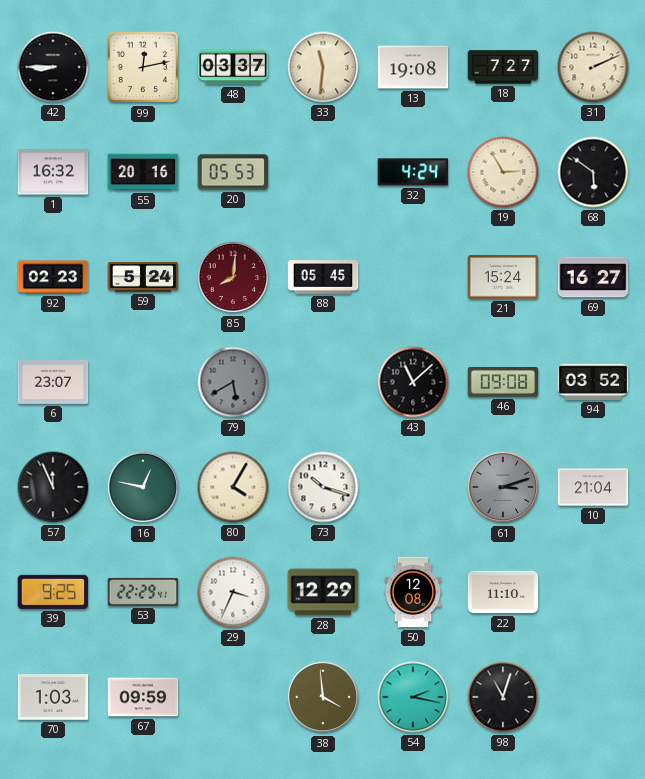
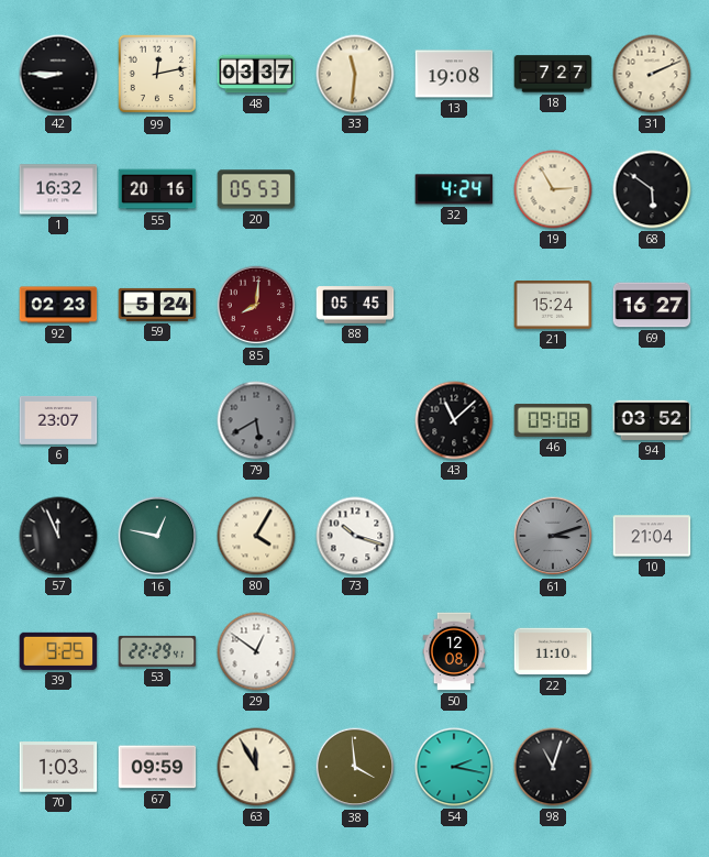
29: 3:34 -> 12:51
28: 12:29 -> none
63: none -> 11:55
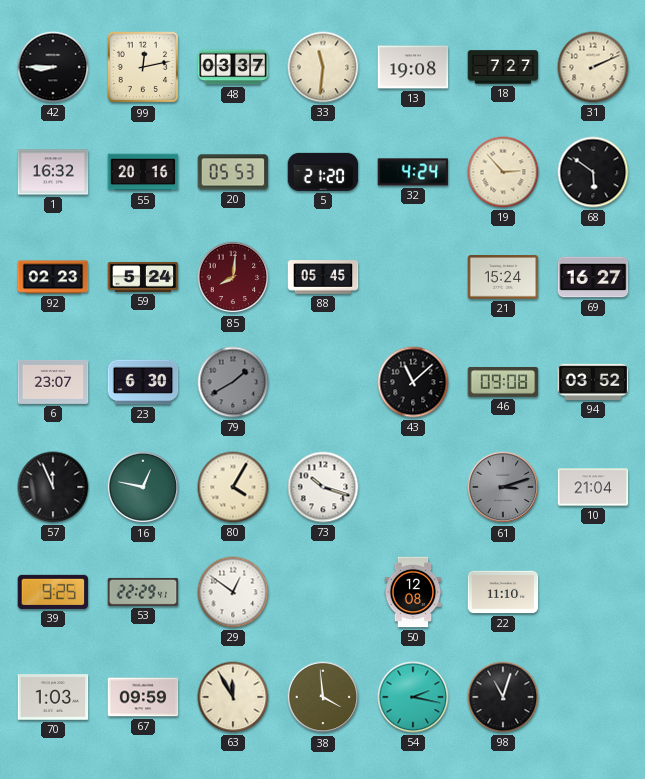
5: none -> 21:20
19: 2:55 -> 2:53
23: none -> 6:30
79: 5:40 -> 1:40
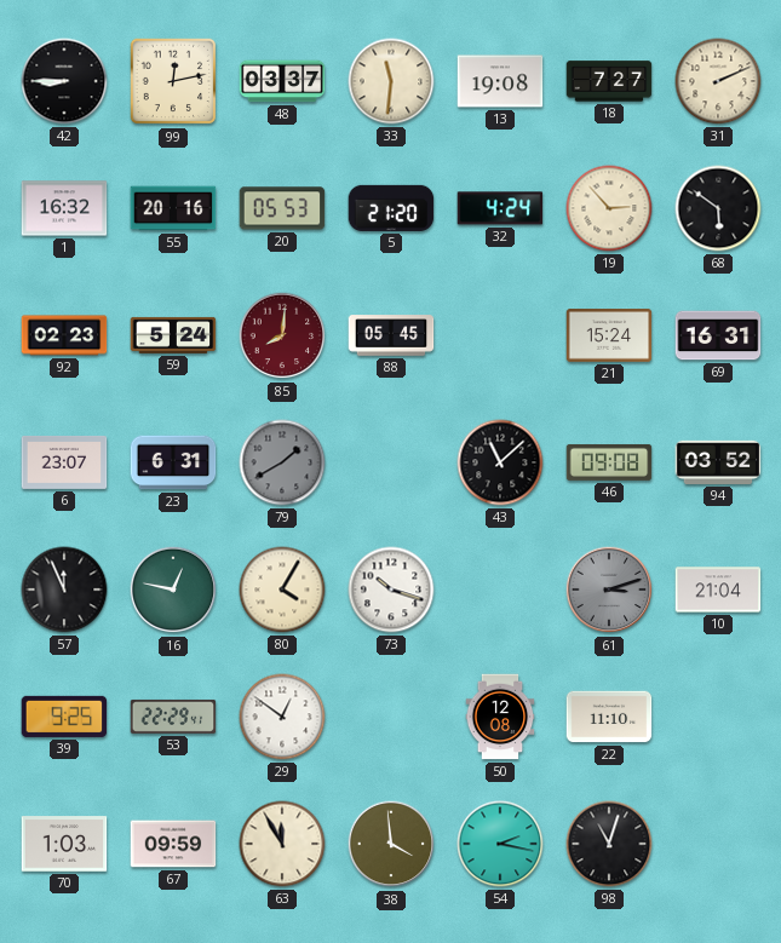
69: 16:27 -> 16:31
23: 6:30 -> 6:31
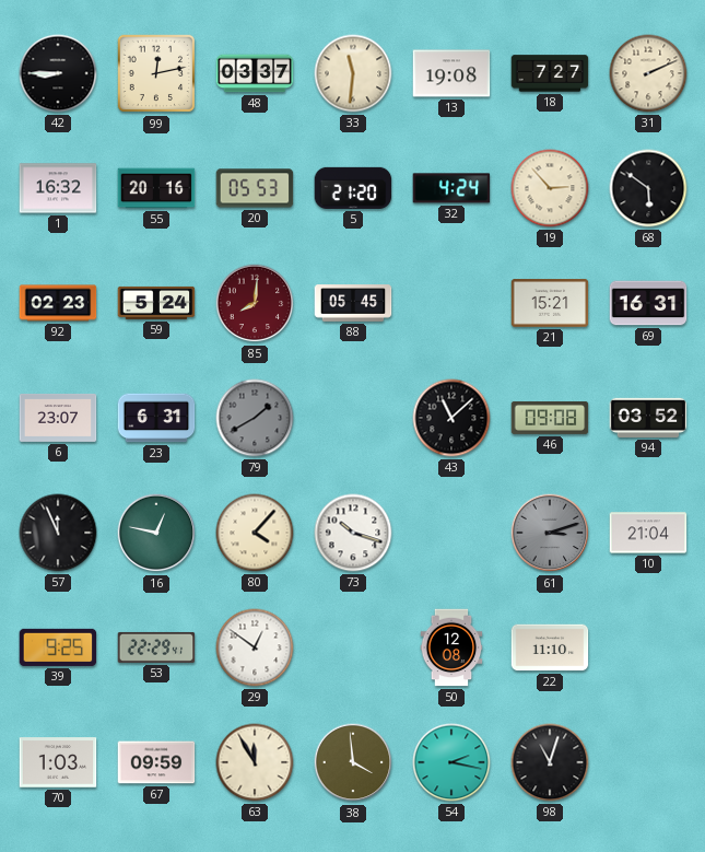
21: 15:24 -> 15:21
80: 4:05 -> 4:07
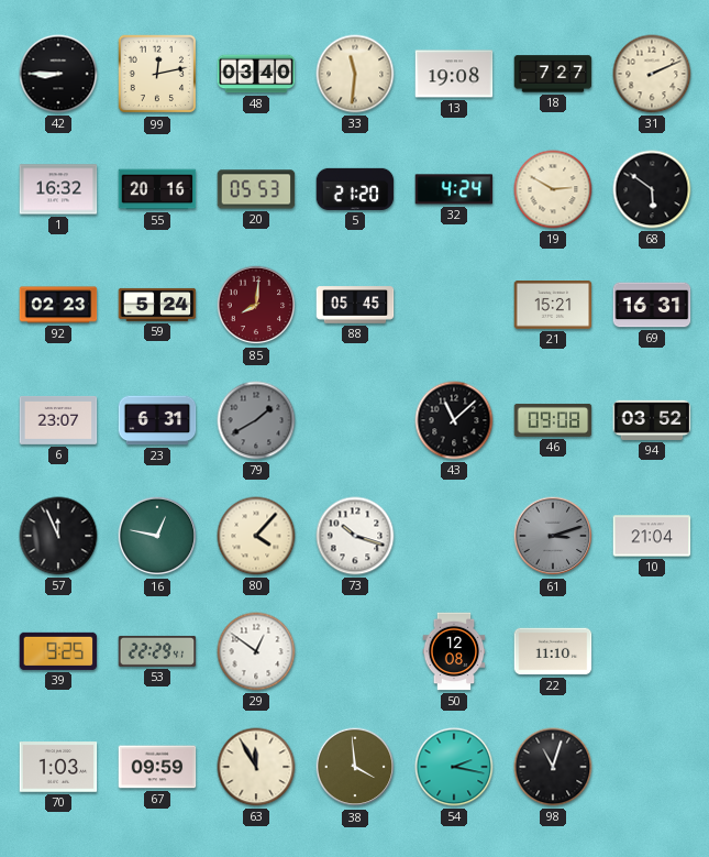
48: 03:37 -> 03:40
19: 2:53 -> 2:50
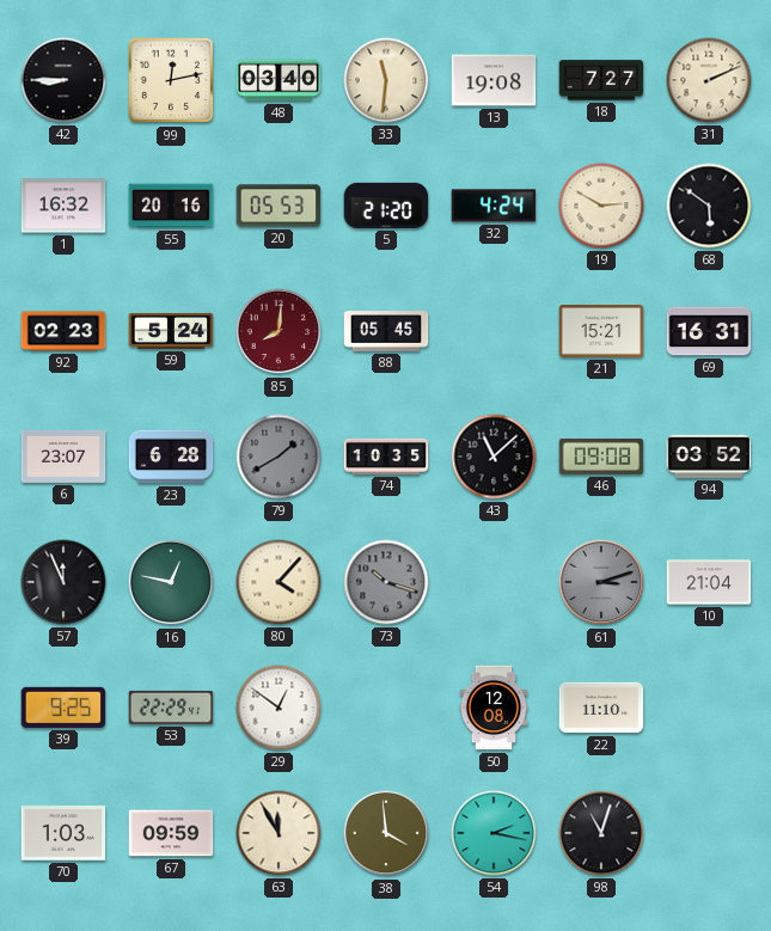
23: 6:31 -> 6:28
74: none -> 10:35
73 dial: white -> grey
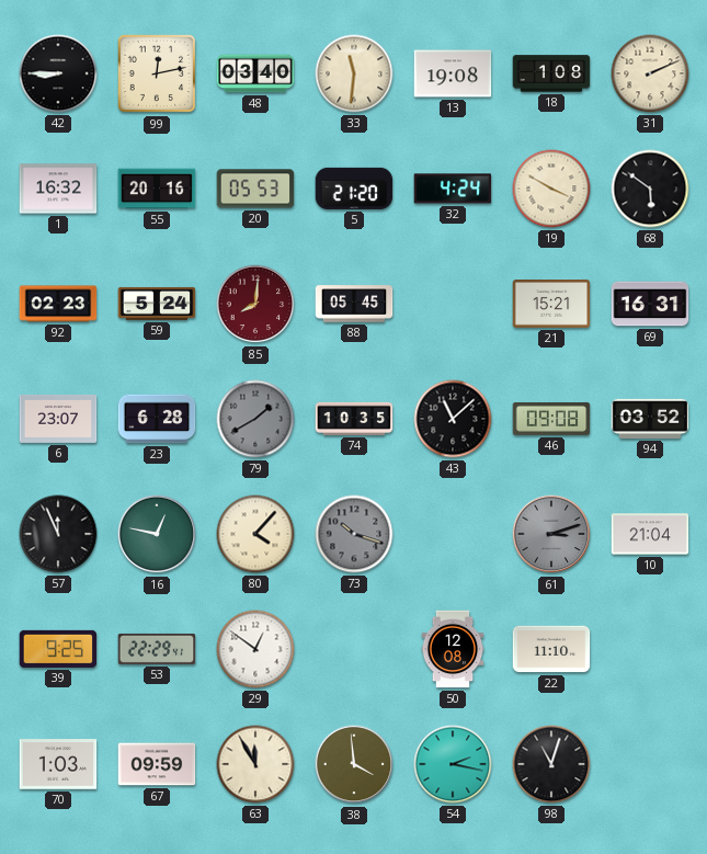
18: 7:27 -> 1:08
19: 2:50 -> 3:50
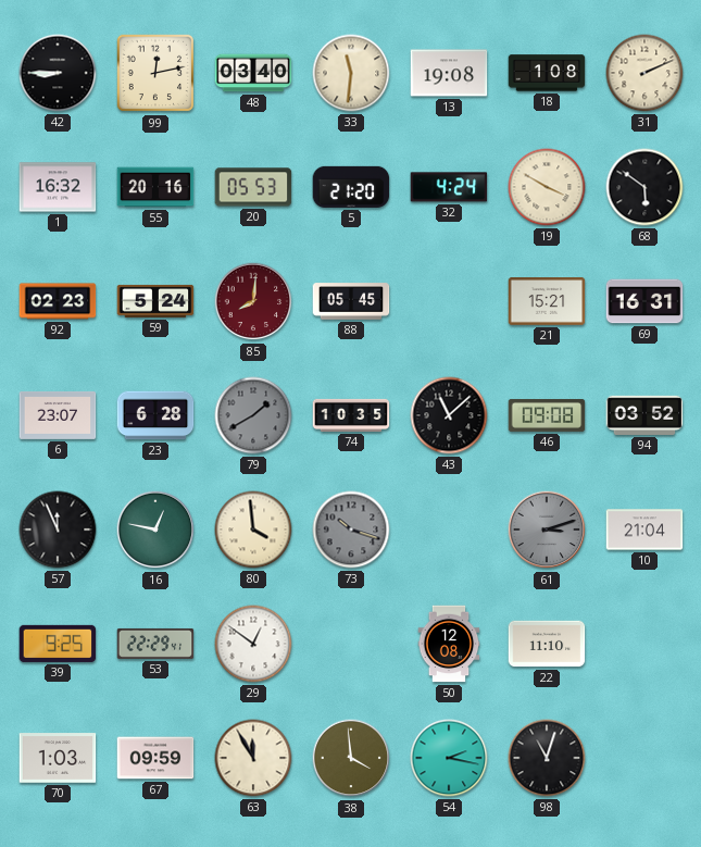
80: 4:07 -> 3:59
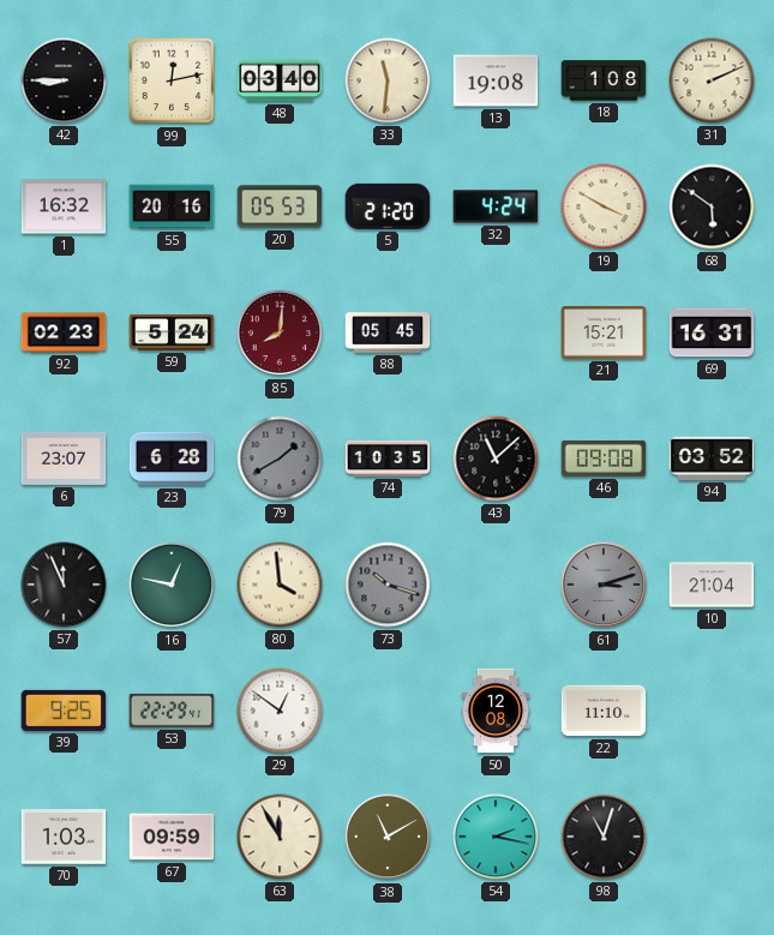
38: 3:59 -> 11:10
